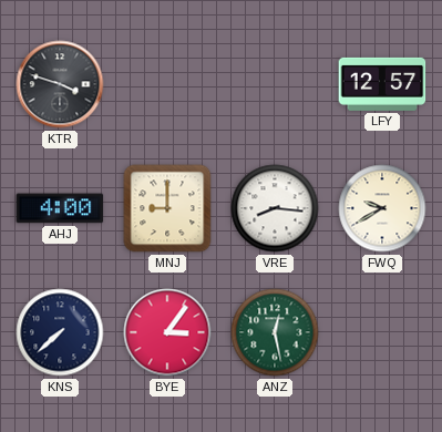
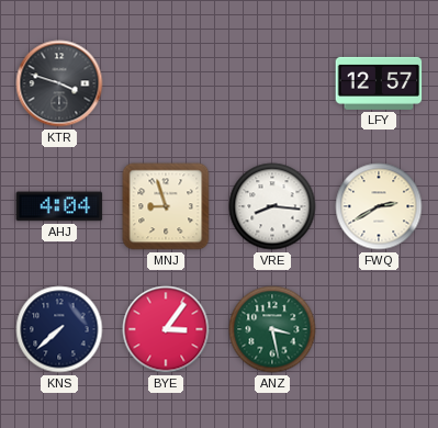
AHJ: 4:00 -> 4:04
MNJ: 9:00 -> 8:57
FWQ: 9:40 -> 2:40
ANZ: 12:28 -> 3:28
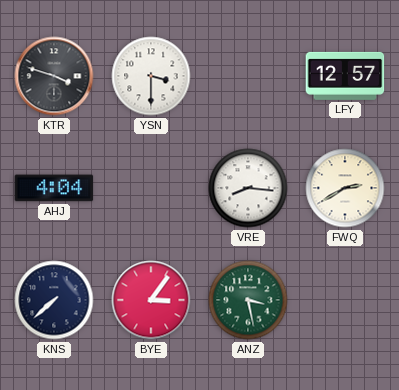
YSN: none -> 3:30
MNJ: 8:57 -> none
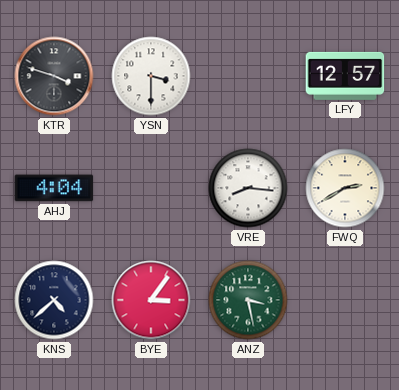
KNS: 7:38 -> 4:38
